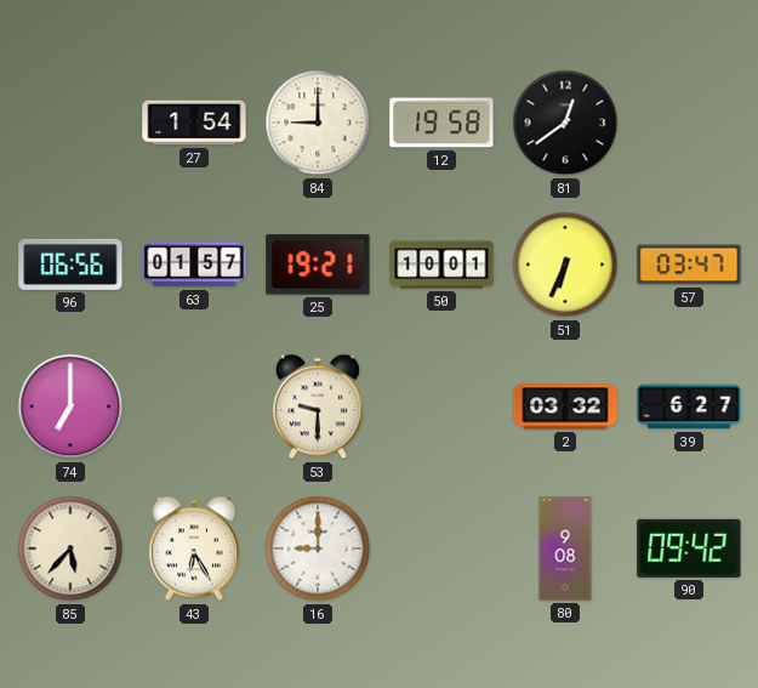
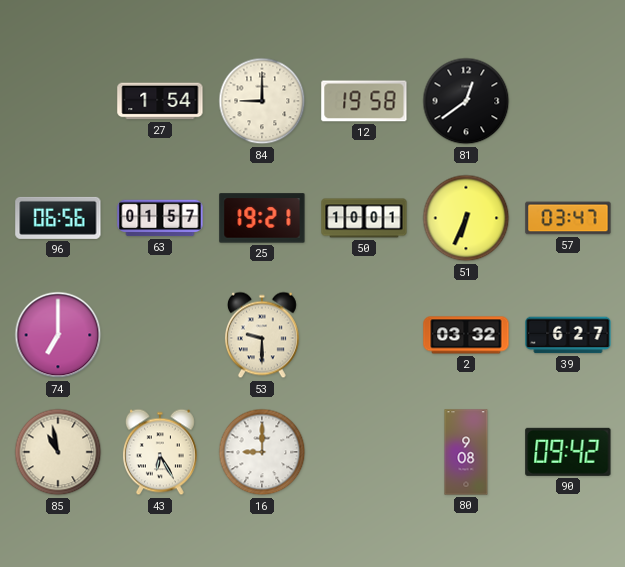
85: 5:37 -> 10:58
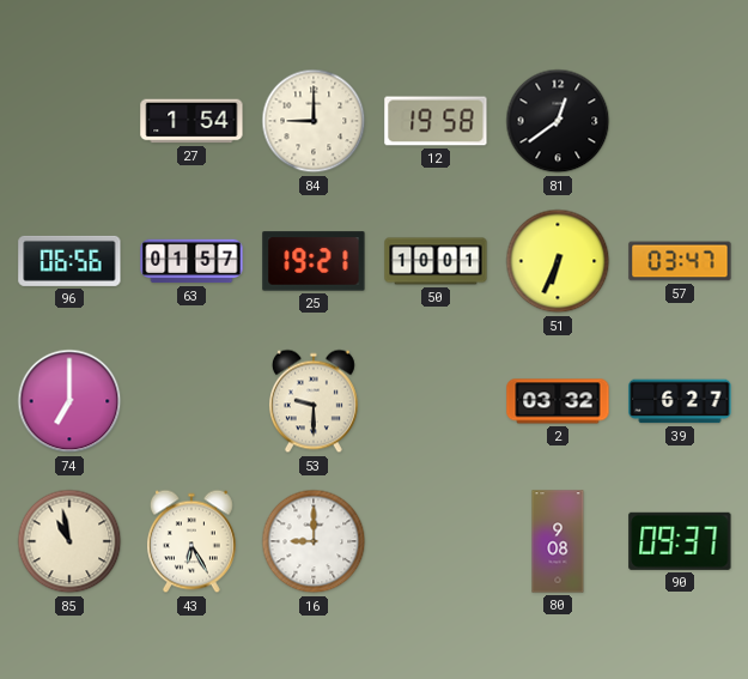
90: 09:42 -> 09:37
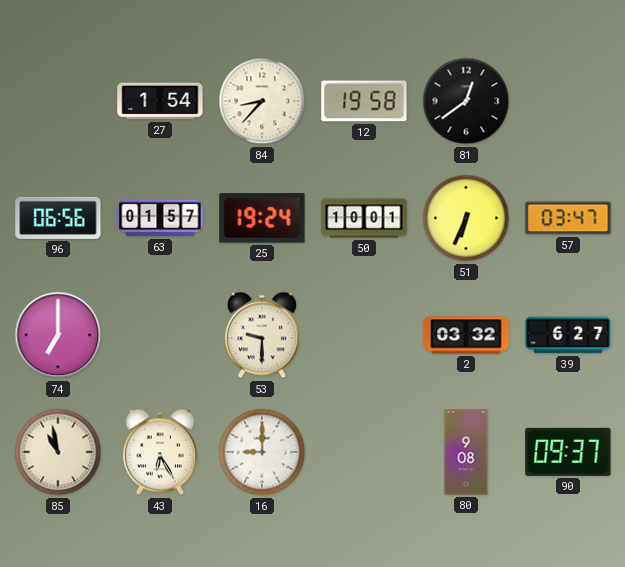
84: 9:00 -> 8:37
25: 19:21 -> 19:24
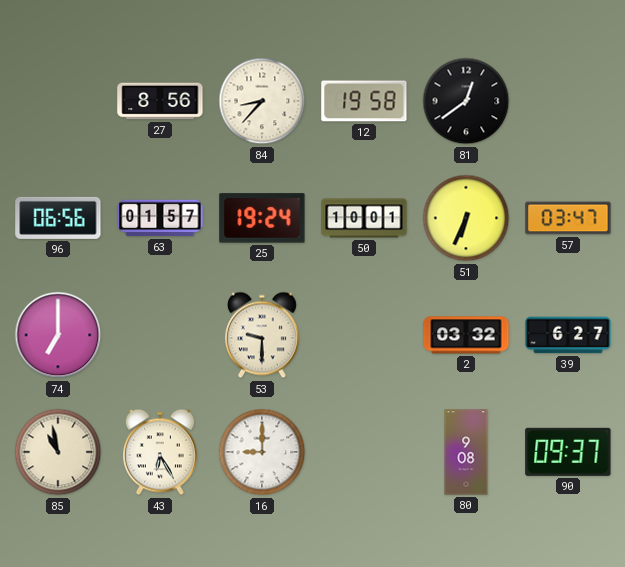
27: 1:54 -> 8:56
